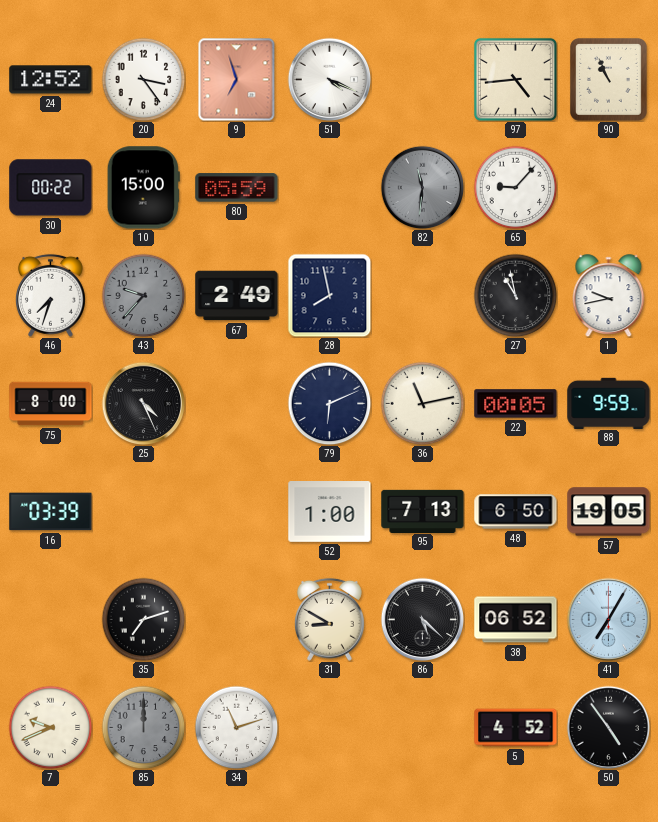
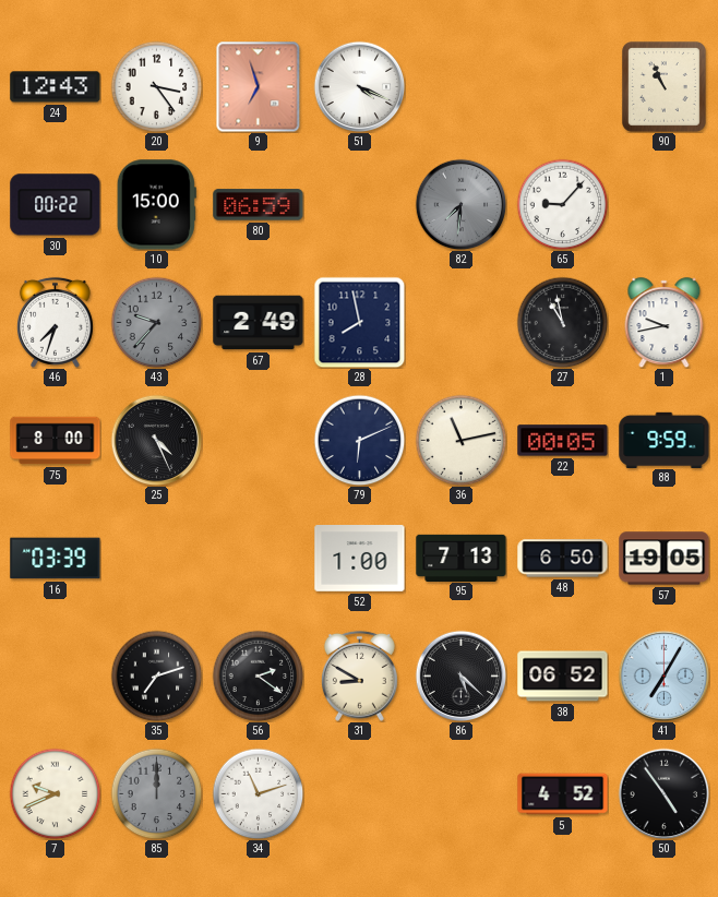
24: 12:52 -> 12:43
97: 4:44 -> none
80: 05:59 -> 06:59
82: 11:31 -> 7:31
56: none -> 2:21
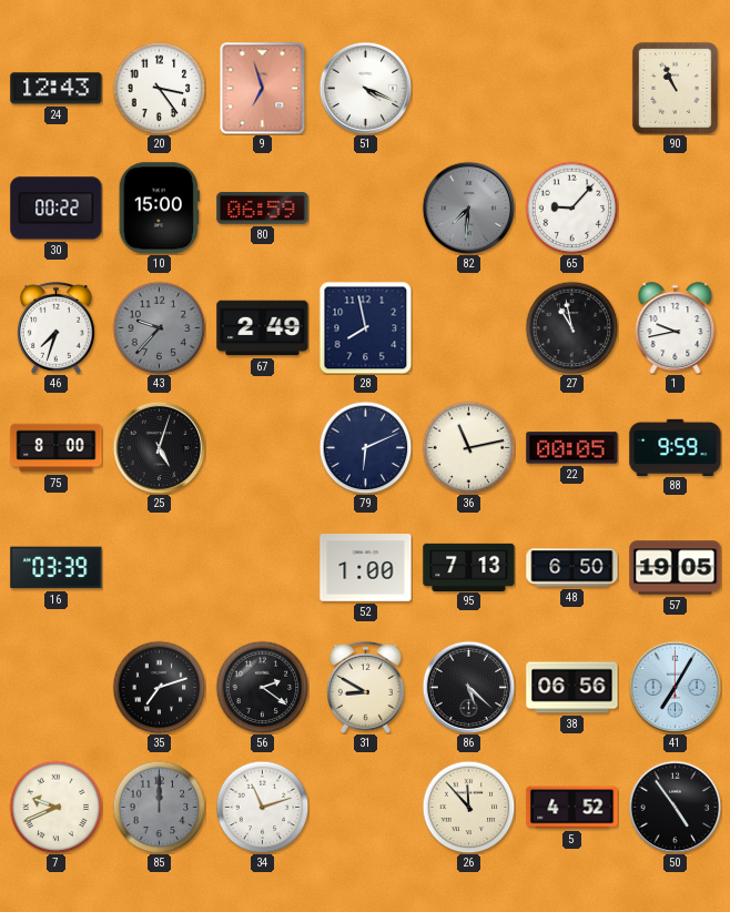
25: 4:26 -> 5:03
38: 06:52 -> 06:56
26: none -> 11:53
